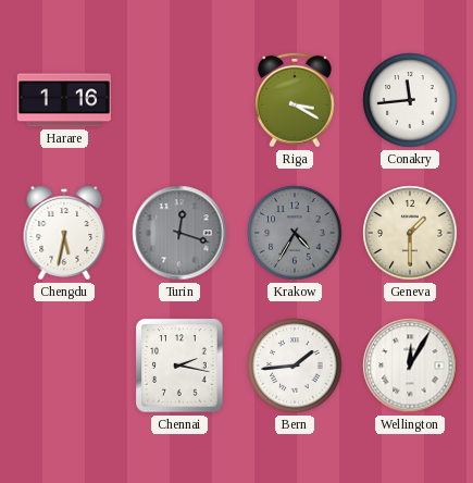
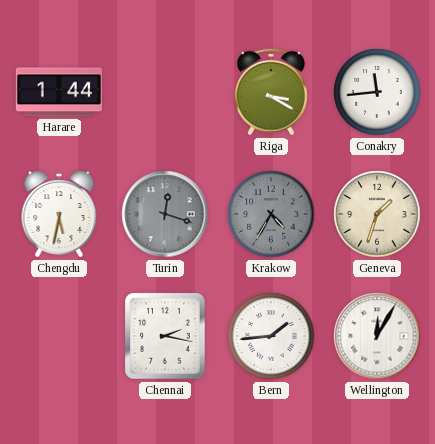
Harare: 1:16 -> 1:44
Geneva: 1:30 -> 1:33
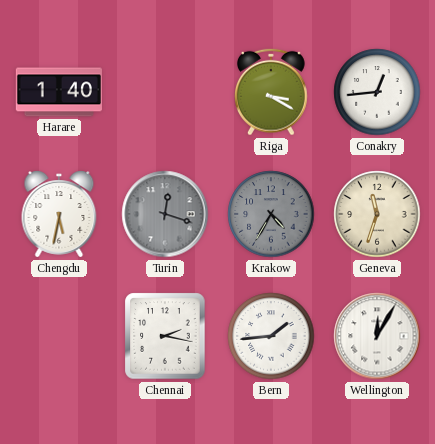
Harare: 1:44 -> 1:40
Conakry: 11:44 -> 12:44
Geneva: 1:33 -> 11:33
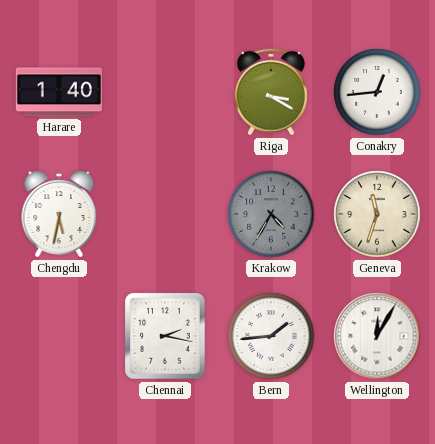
Turin: 12:18 -> none
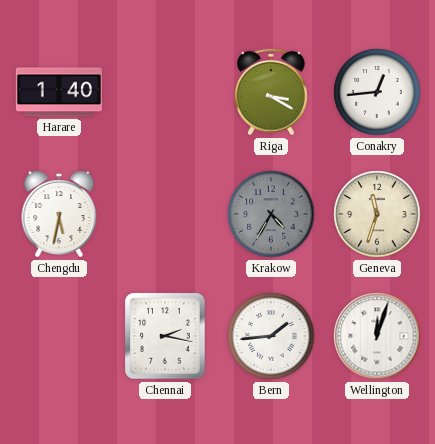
Wellington: 12:05 -> 12:03
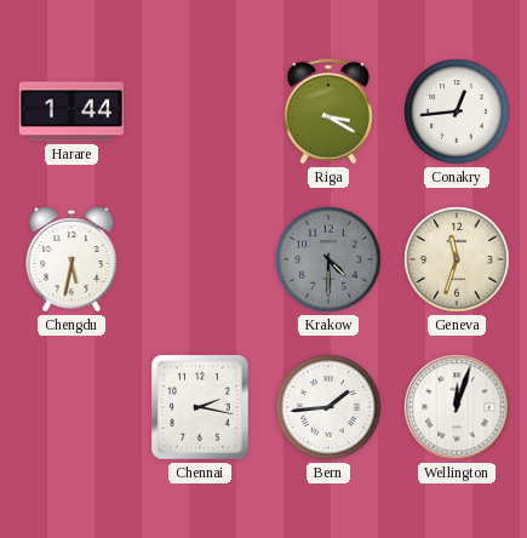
Harare: 1:40 -> 1:44
Krakow: 4:35 -> 4:30
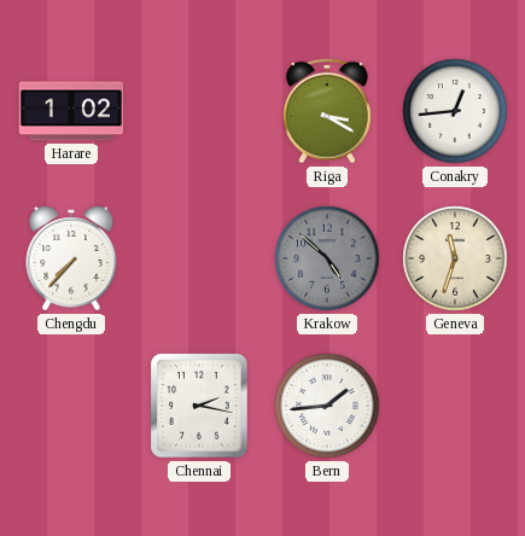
Harare: 1:44 -> 1:02
Chengdu: 5:32 -> 7:37
Krakow: 4:30 -> 4:52
Wellington: 12:03 -> none
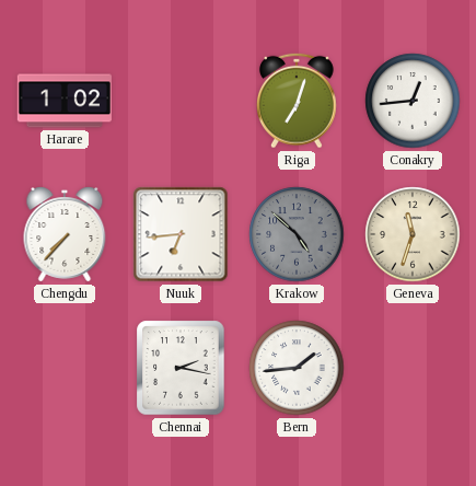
Riga: 3:20 -> 7:03
Nuuk: none -> 6:44
